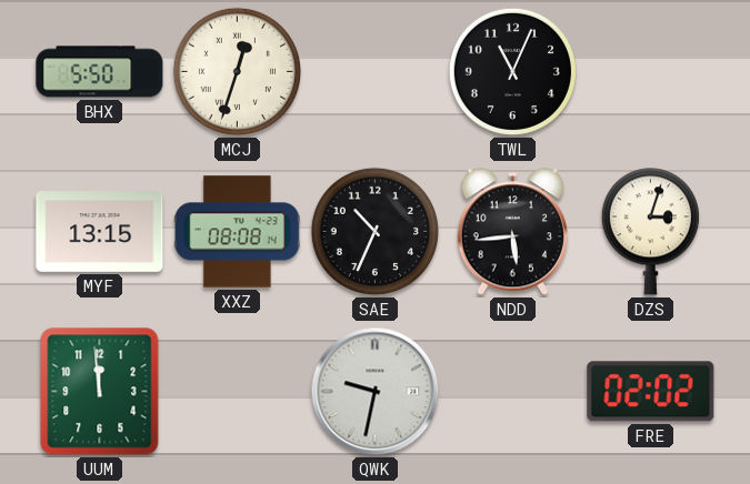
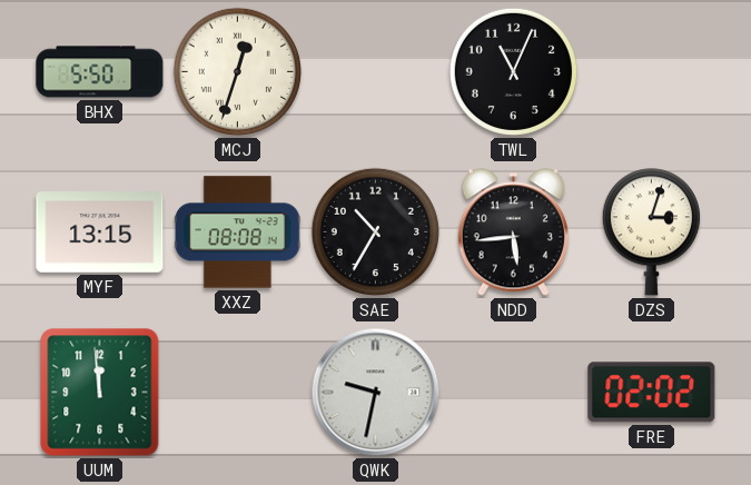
SAE: 10:34 -> 10:35
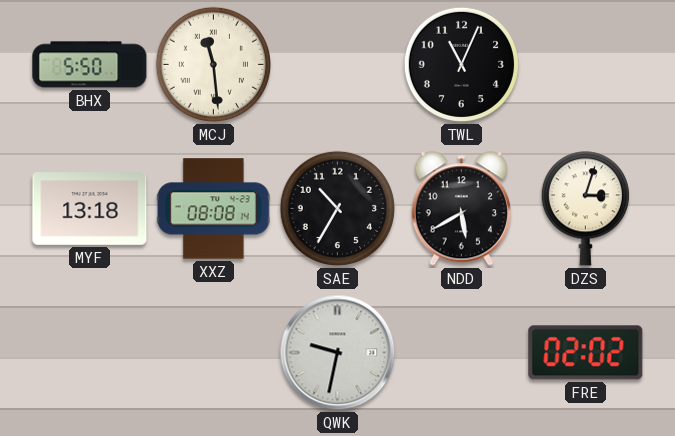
MCJ: 12:33 -> 11:29
MYF: 13:15 -> 13:18
NDD: 5:44 -> 5:40
UUM: 11:59 -> none
